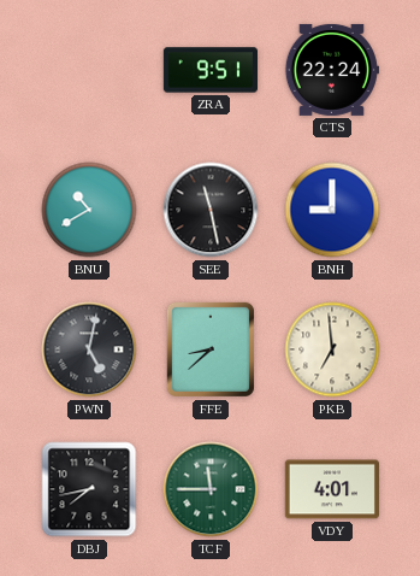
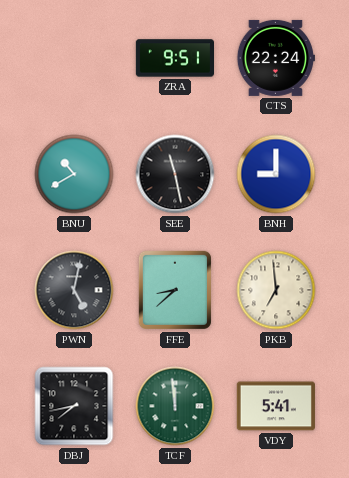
TCF: 11:45 -> 11:59
VDY: 4:01 -> 5:41
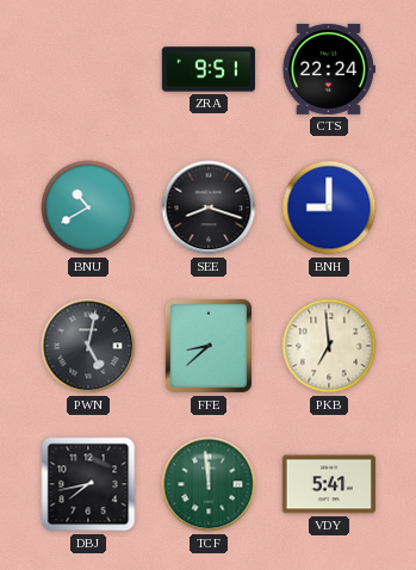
SEE: 11:28 -> 8:18
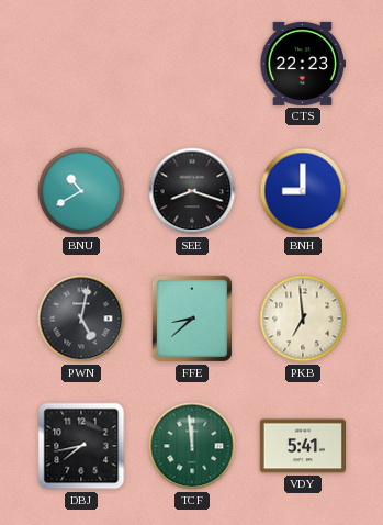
ZRA: 9:51 -> none
CTS: 22:24 -> 22:23
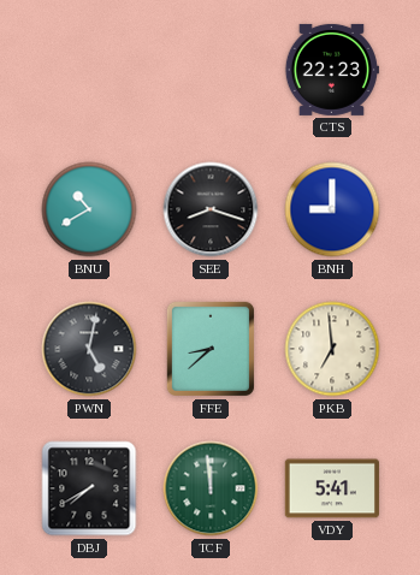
DBJ: 7:43 -> 7:40
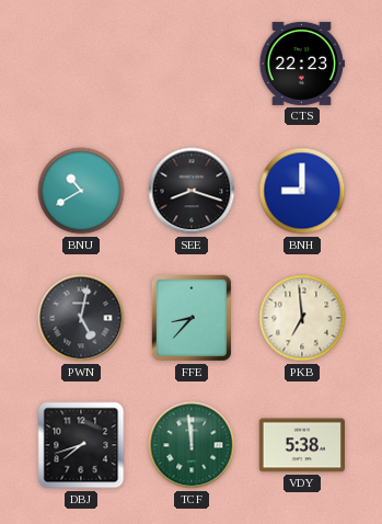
FFE: 8:38 -> 8:37
DBJ: 7:40 -> 7:42
VDY: 5:41 -> 5:38
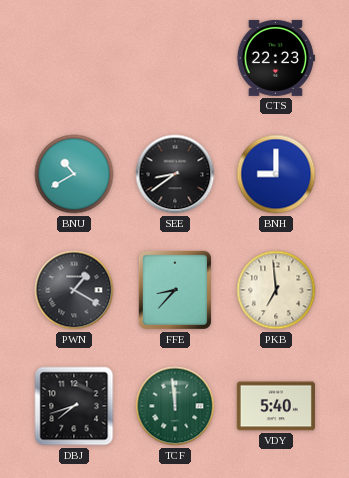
SEE: 8:18 -> 8:39
PWN: 5:02 -> 1:20
VDY: 5:38 -> 5:40
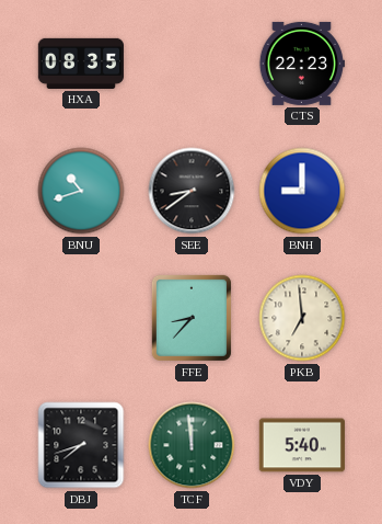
HXA: none -> 08:35
BNU: 10:40 -> 10:42
PWN: 1:20 -> none
